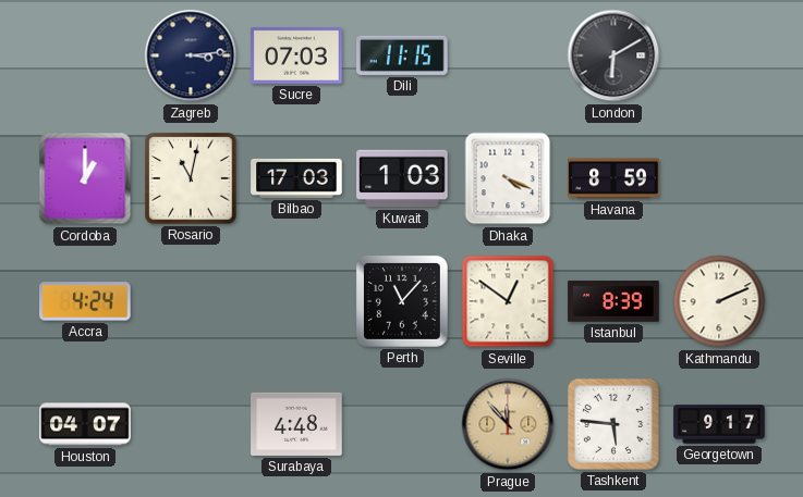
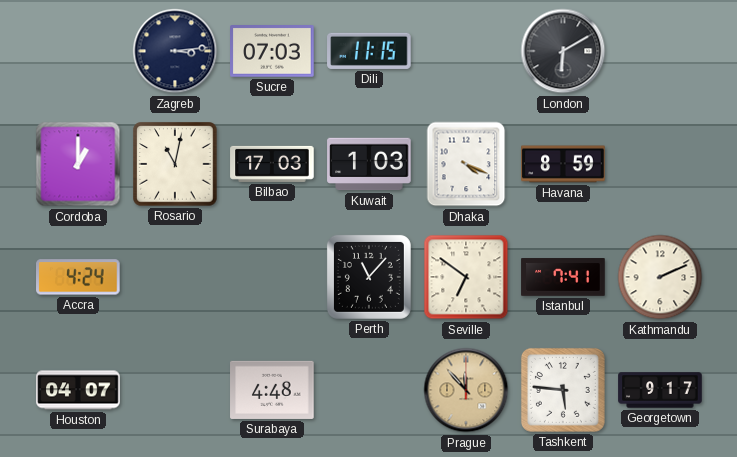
Seville: 12:51 -> 6:51
Istanbul: 8:39 -> 7:41
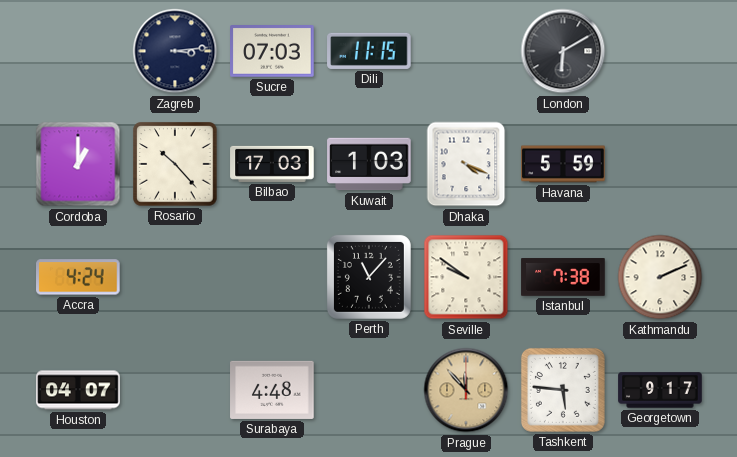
Rosario: 11:02 -> 10:23
Havana: 8:59 -> 5:59
Seville: 6:51 -> 9:51
Istanbul: 7:41 -> 7:38
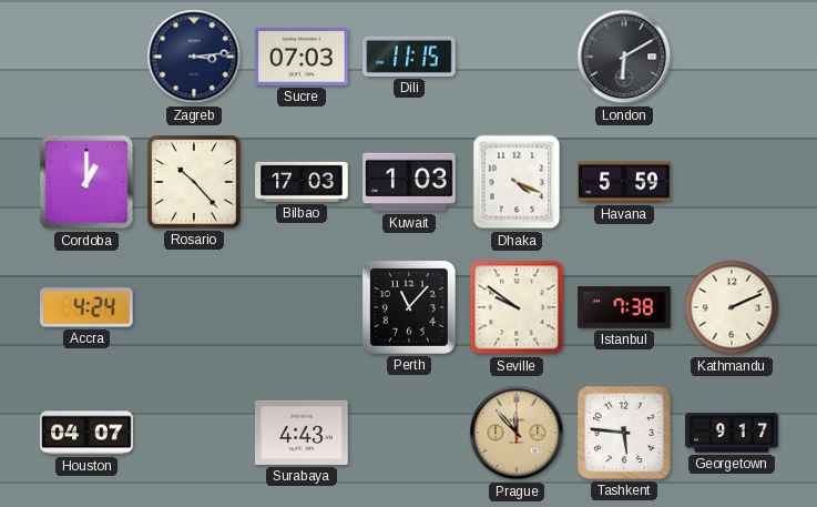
Surabaya: 4:48 -> 4:43
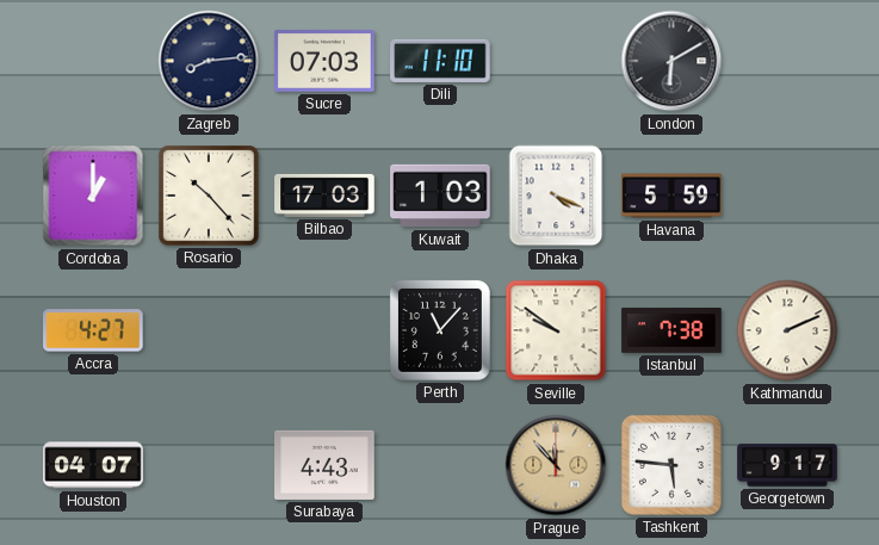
Zagreb: 3:14 -> 8:14
Dili: 11:15 -> 11:10
Accra: 4:24 -> 4:27
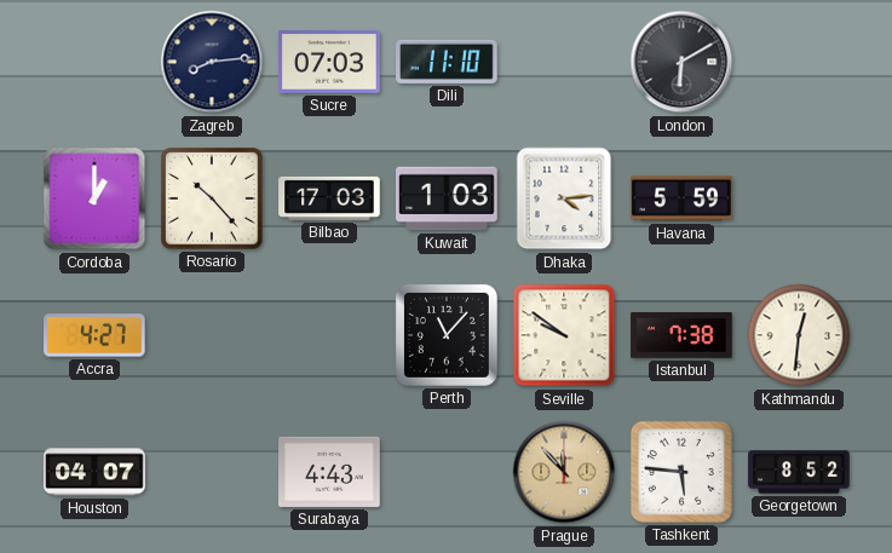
Dhaka: 4:19 -> 4:14
Kathmandu: 2:11 -> 12:31
Georgetown: 9:17 -> 8:52
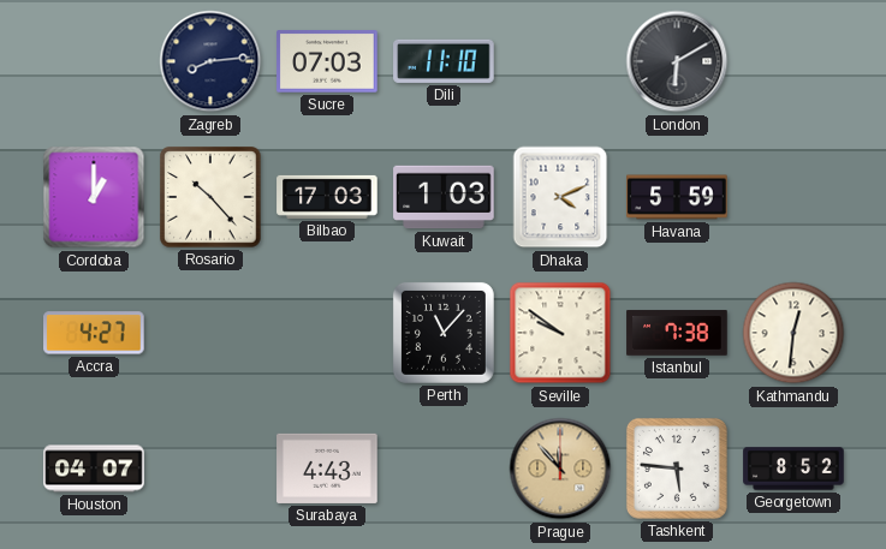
Dhaka: 4:14 -> 4:11
